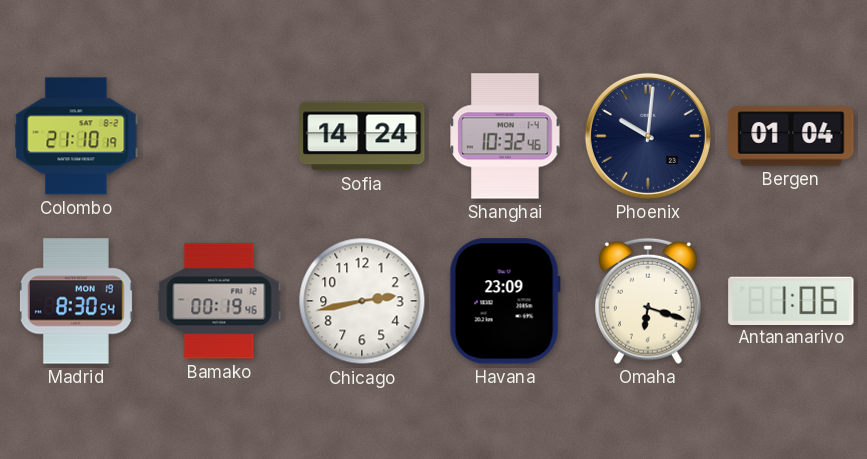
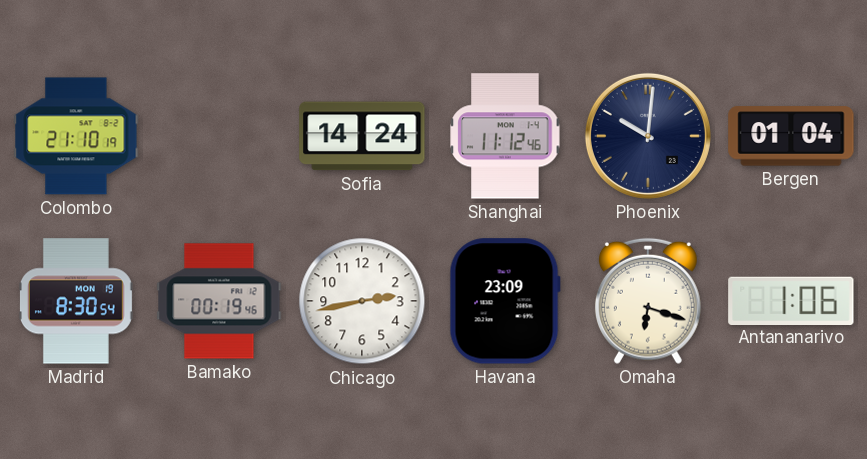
Shanghai: 10:32 -> 11:12
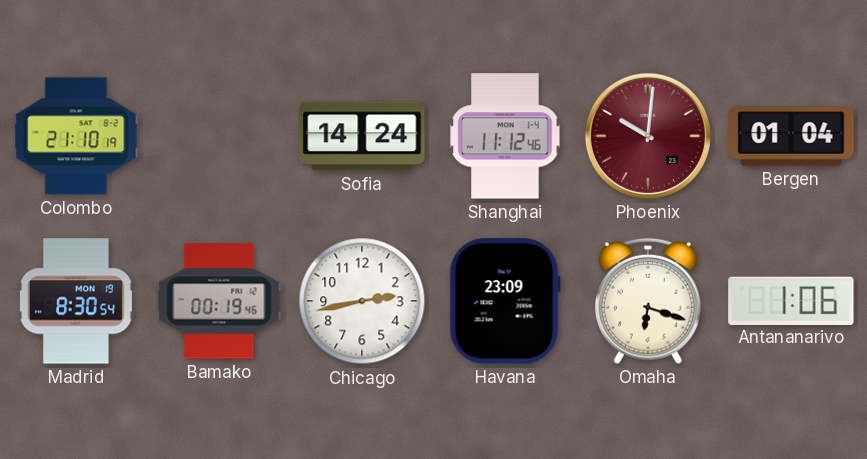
Phoenix dial: navy -> burgundy
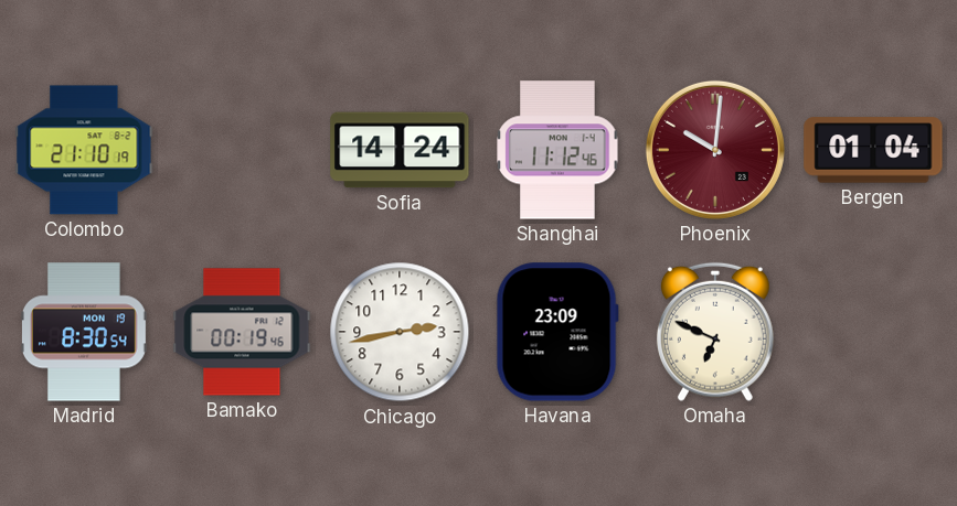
Omaha: 6:18 -> 6:49
Antananarivo: 1:06 -> none
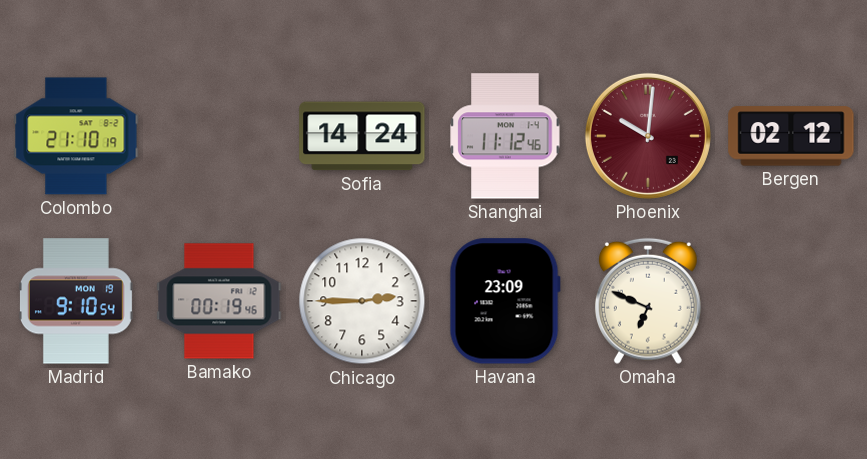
Bergen: 01:04 -> 02:12
Madrid: 8:30 -> 9:10
Chicago: 2:43 -> 2:45
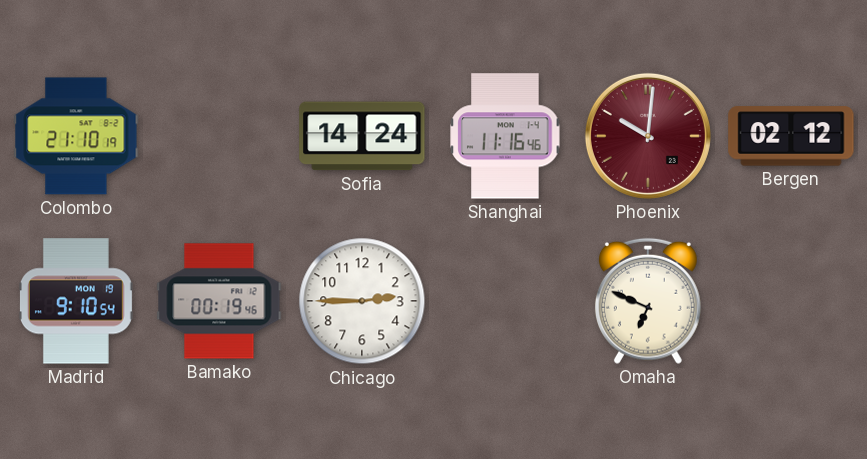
Shanghai: 11:12 -> 11:16
Havana: 23:09 -> none
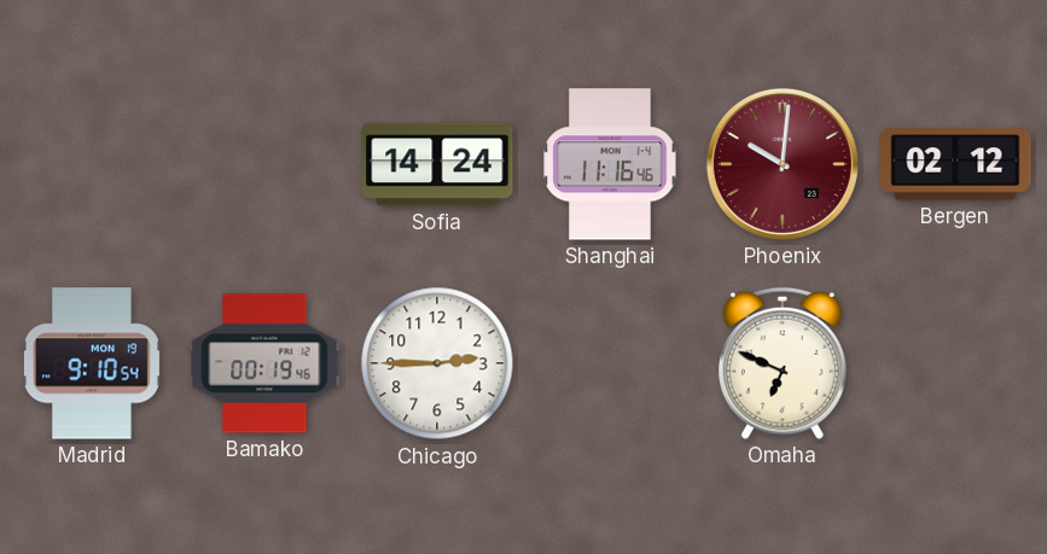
Colombo: 21:10 -> none
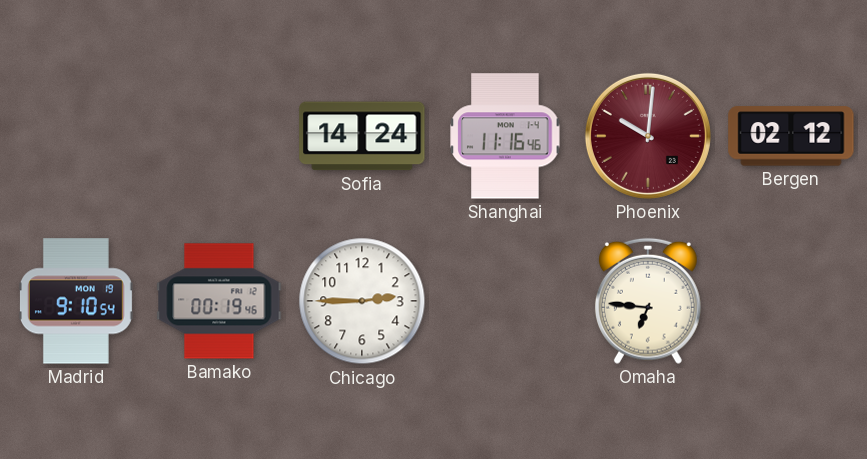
Omaha: 6:49 -> 6:46
